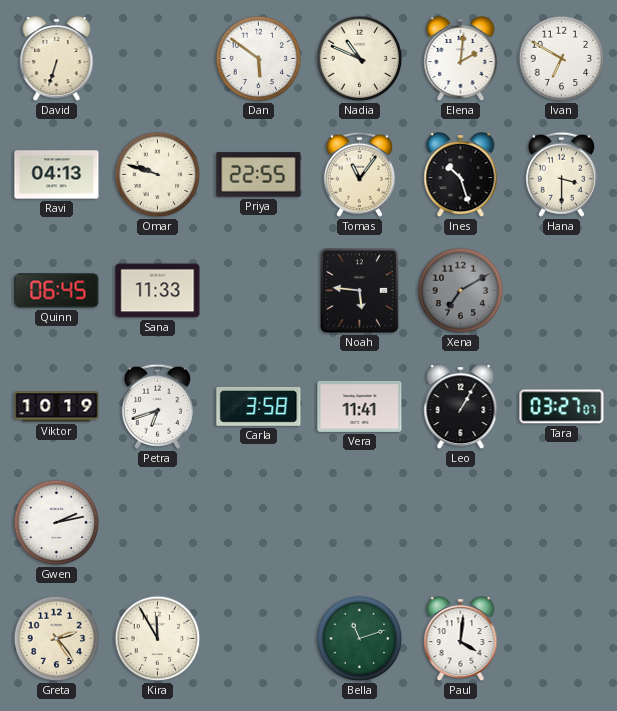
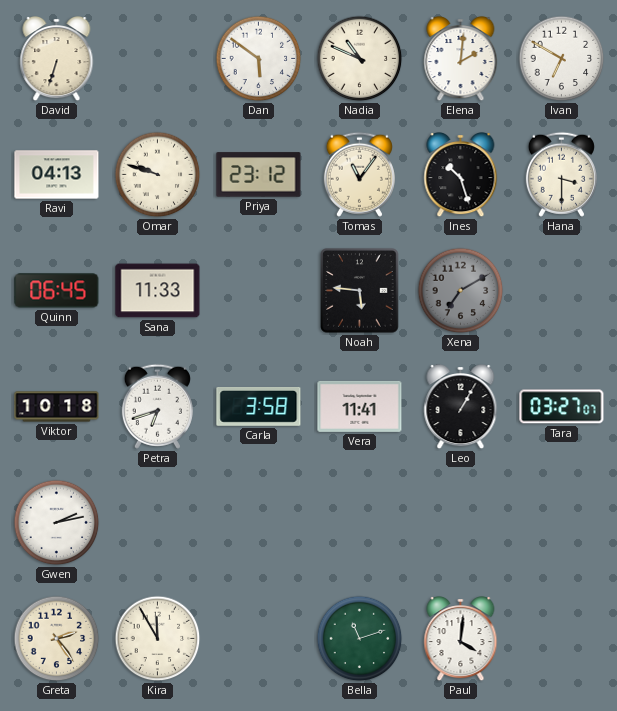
Priya: 22:55 -> 23:12
Viktor: 10:19 -> 10:18
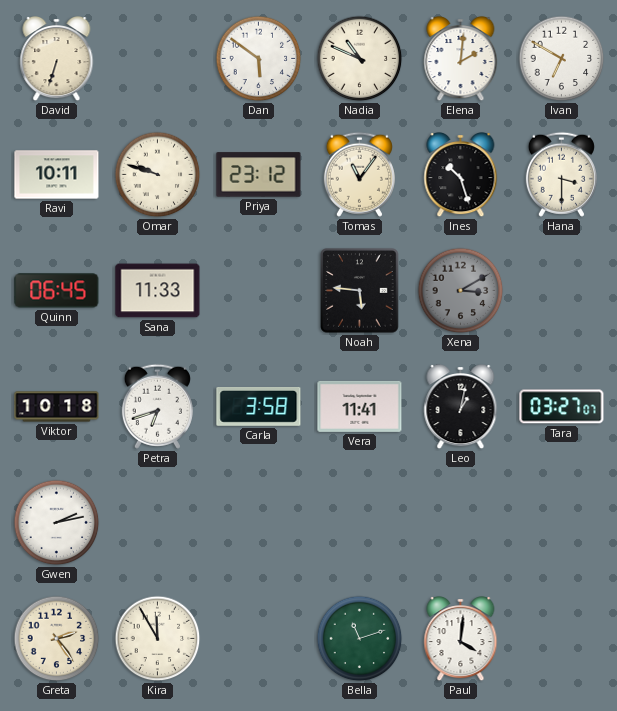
Ravi: 04:13 -> 10:11
Xena: 7:10 -> 3:10
Leo: 1:05 -> 1:02
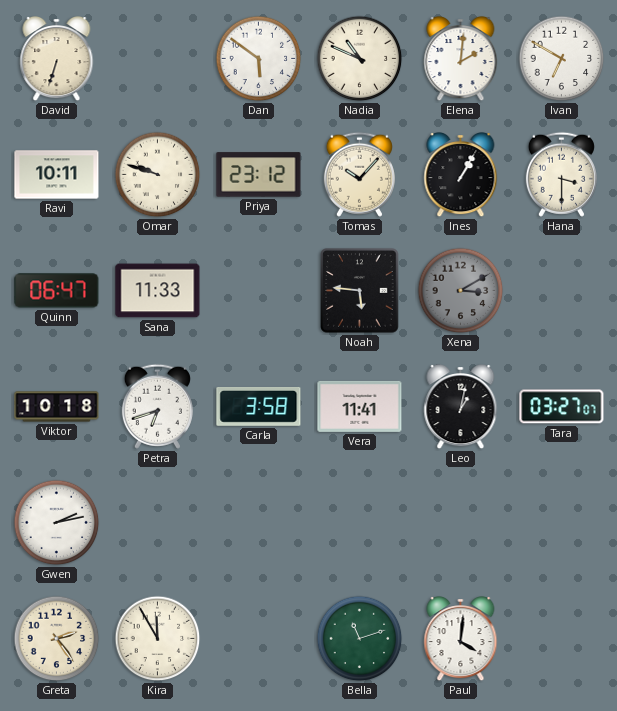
Tomas: 11:06 -> 10:07
Ines: 10:27 -> 1:05
Quinn: 06:45 -> 06:47
